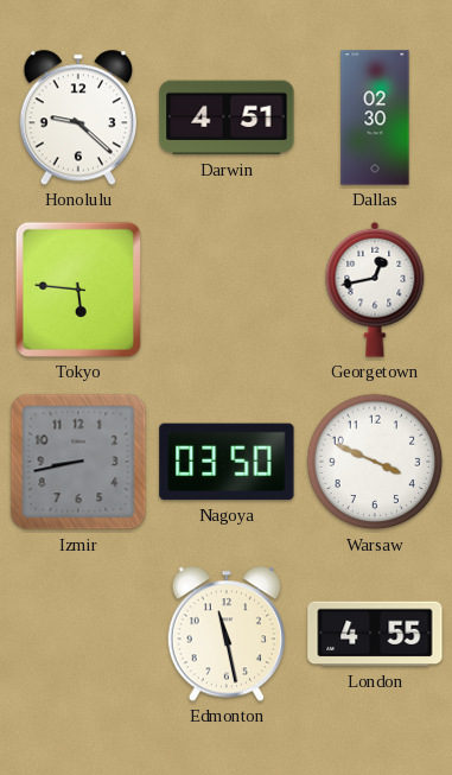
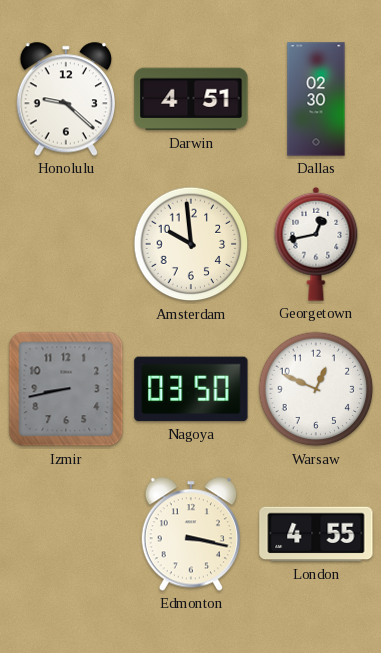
Tokyo: 5:46 -> none
Amsterdam: none -> 9:59
Warsaw: 3:49 -> 12:49
Edmonton: 11:28 -> 3:17
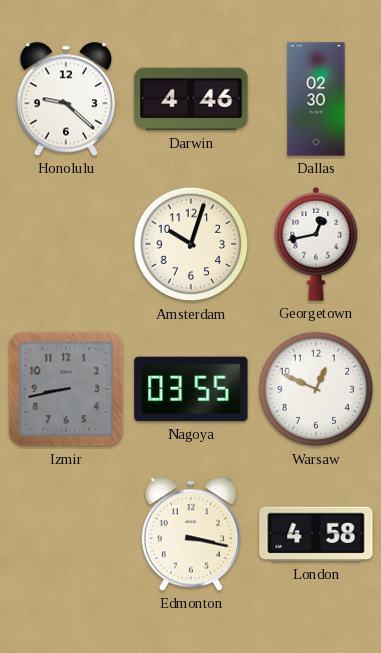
Darwin: 4:51 -> 4:46
Amsterdam: 9:59 -> 10:03
Nagoya: 03:50 -> 03:55
London: 4:55 -> 4:58
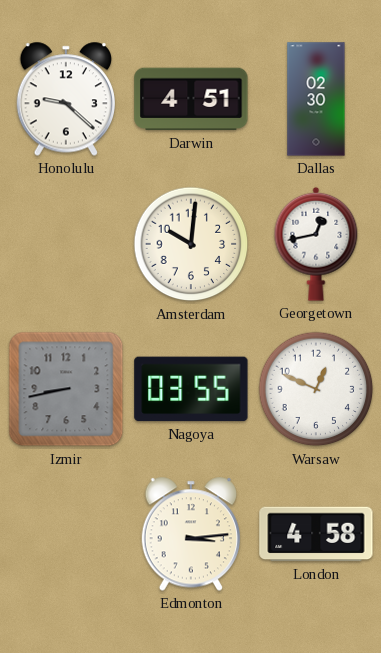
Darwin: 4:46 -> 4:51
Amsterdam: 10:03 -> 10:01
Edmonton: 3:17 -> 3:14
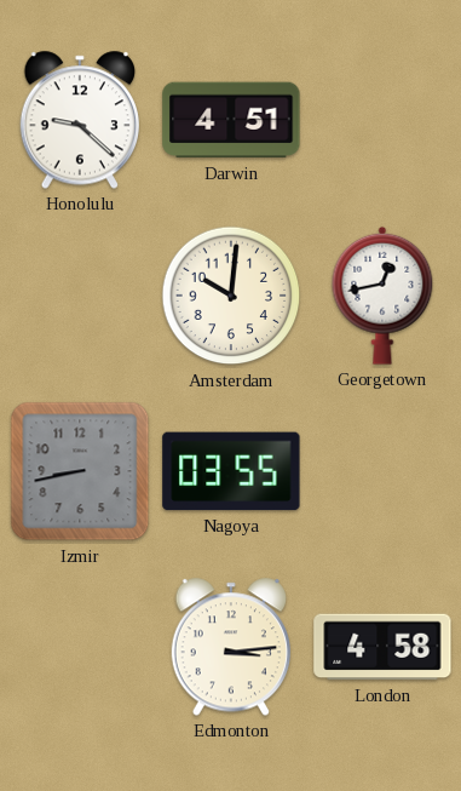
Dallas: 02:30 -> none
Warsaw: 12:49 -> none
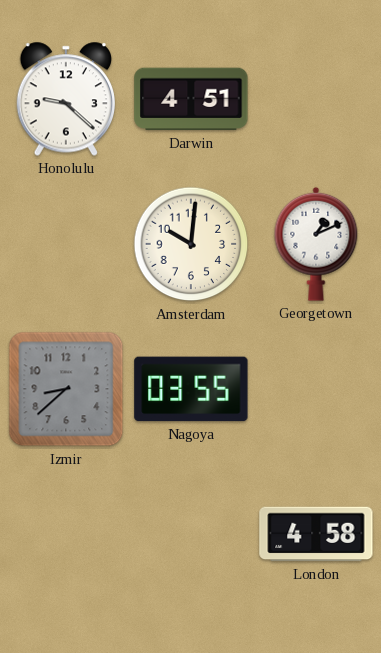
Georgetown: 12:43 -> 1:11
Izmir: 8:43 -> 8:38
Edmonton: 3:14 -> none
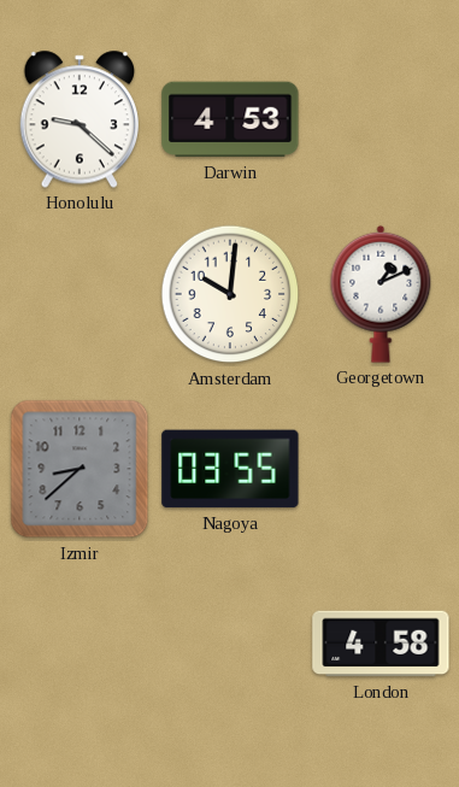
Darwin: 4:51 -> 4:53
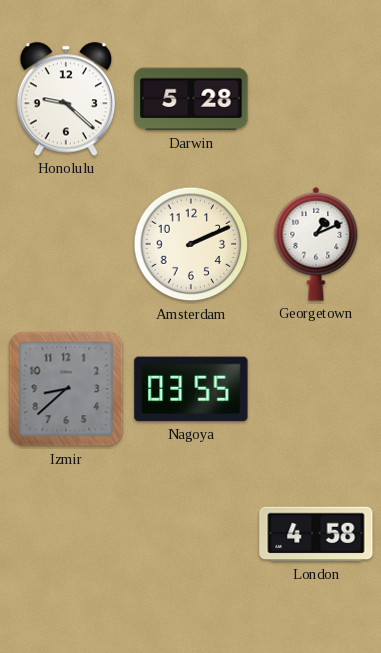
Darwin: 4:53 -> 5:28
Amsterdam: 10:01 -> 2:11
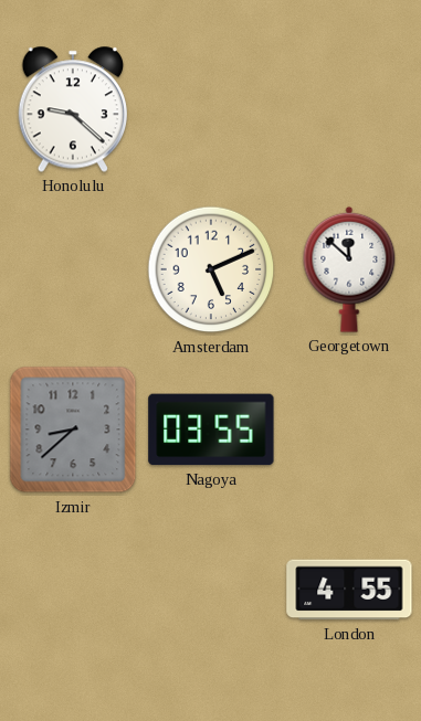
Darwin: 5:28 -> none
Amsterdam: 2:11 -> 5:11
Georgetown: 1:11 -> 11:52
London: 4:58 -> 4:55
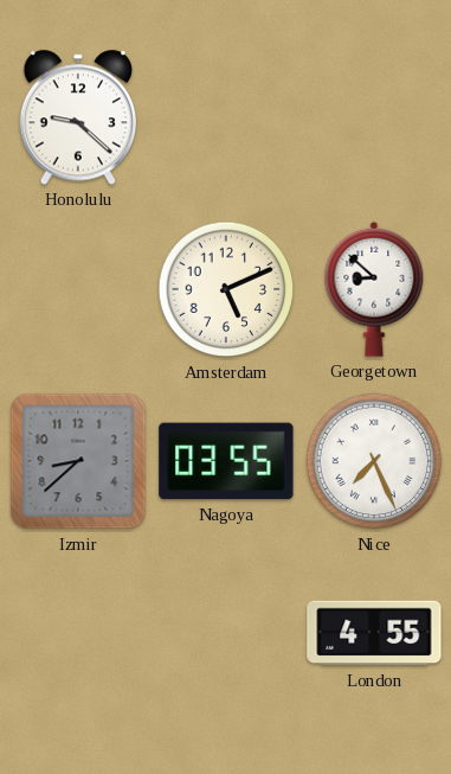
Georgetown: 11:52 -> 8:52
Nice: none -> 7:26
